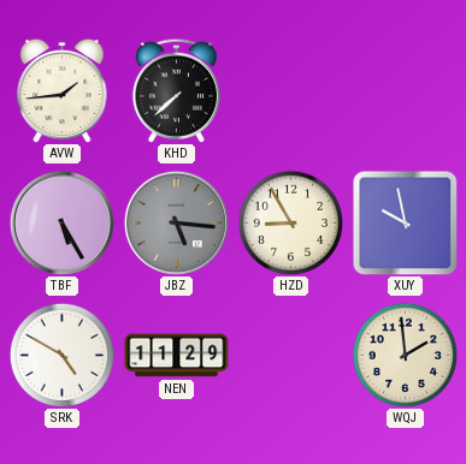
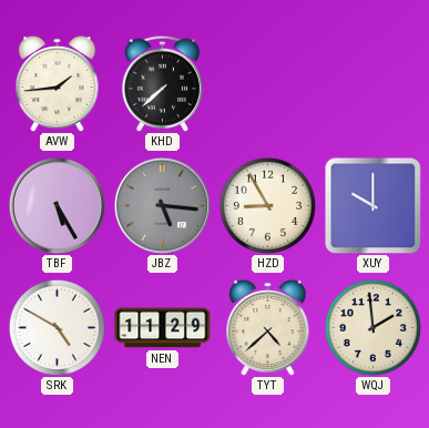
XUY: 9:58 -> 10:00
TYT: none -> 4:38
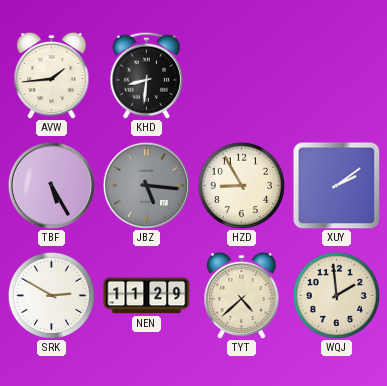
KHD: 7:38 -> 8:31
XUY: 10:00 -> 2:09
SRK: 4:50 -> 2:50
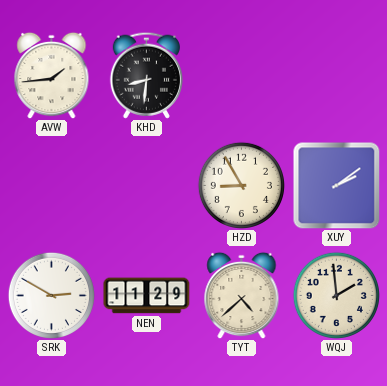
TBF: 5:25 -> none
JBZ: 5:16 -> none
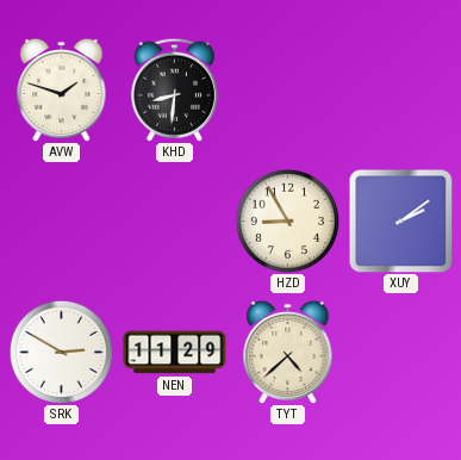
AVW: 1:44 -> 1:48
WQJ: 1:59 -> none
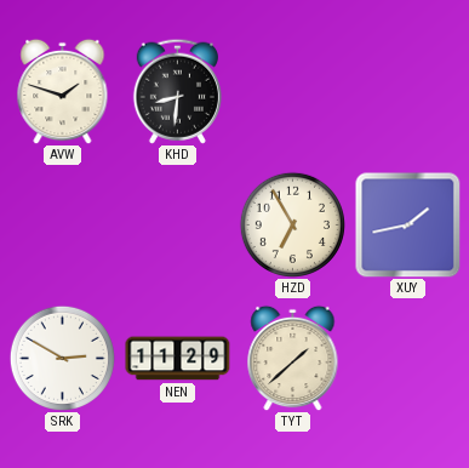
HZD: 8:55 -> 6:55
XUY: 2:09 -> 1:43
TYT: 4:38 -> 1:38
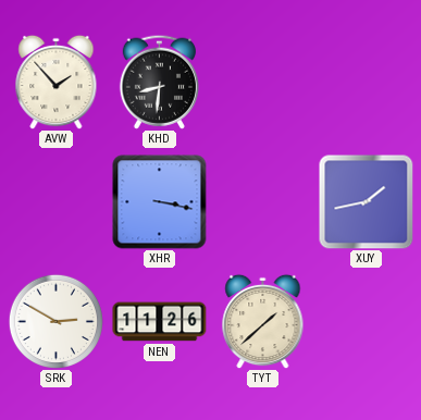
AVW: 1:48 -> 1:53
XHR: none -> 3:17
HZD: 6:55 -> none
NEN: 11:29 -> 11:26
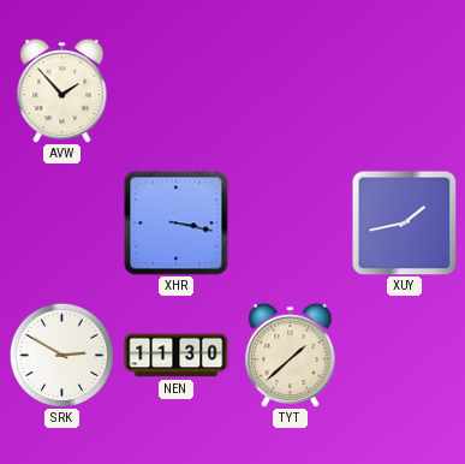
KHD: 8:31 -> none
NEN: 11:26 -> 11:30
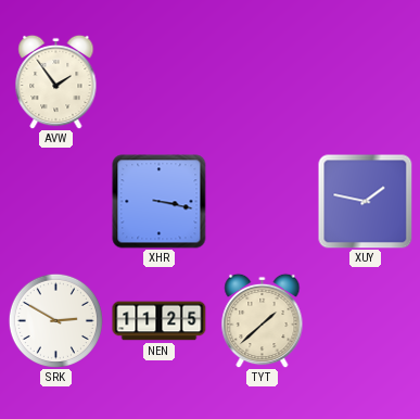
AVW: 1:53 -> 1:54
XUY: 1:43 -> 1:47
NEN: 11:30 -> 11:25
